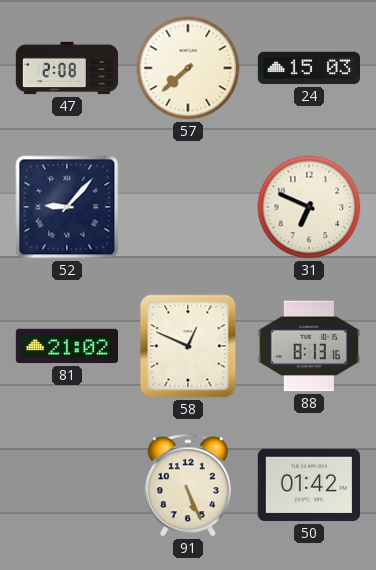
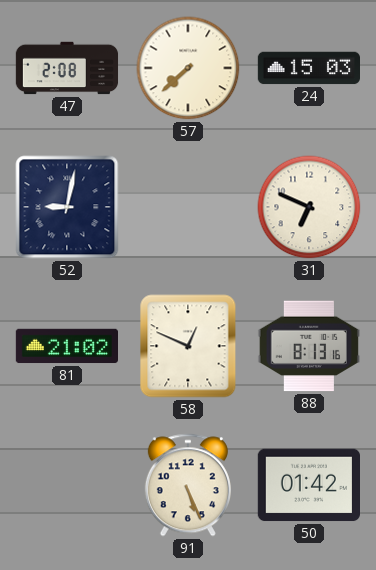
52: 9:07 -> 9:02
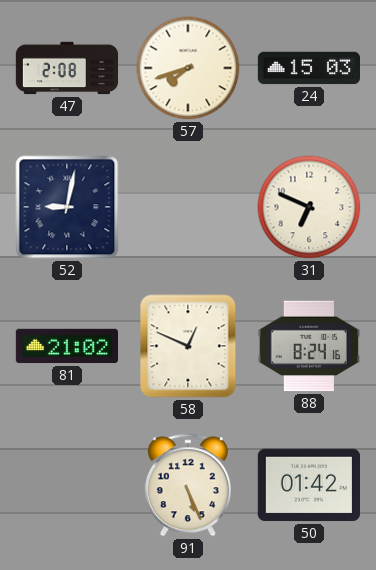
57: 7:38 -> 7:42
88: 8:13 -> 8:24
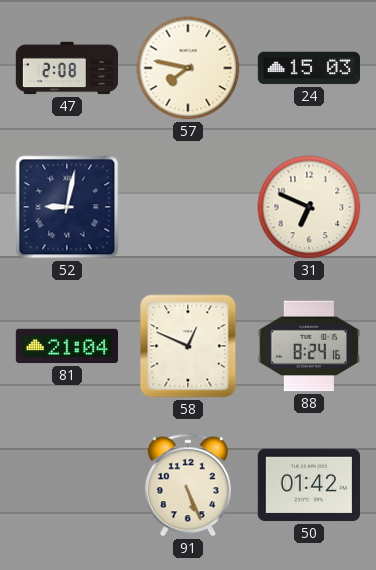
57: 7:42 -> 7:47
81: 21:02 -> 21:04
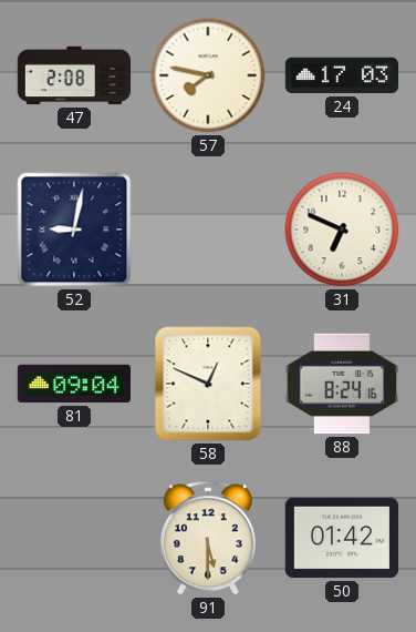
24: 15:03 -> 17:03
81: 21:04 -> 09:04
91: 5:26 -> 5:30
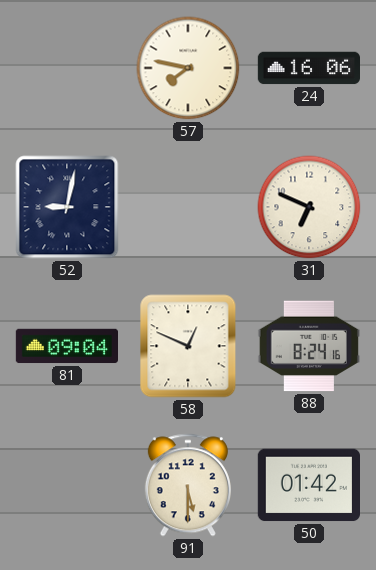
47: 2:08 -> none
24: 17:03 -> 16:06
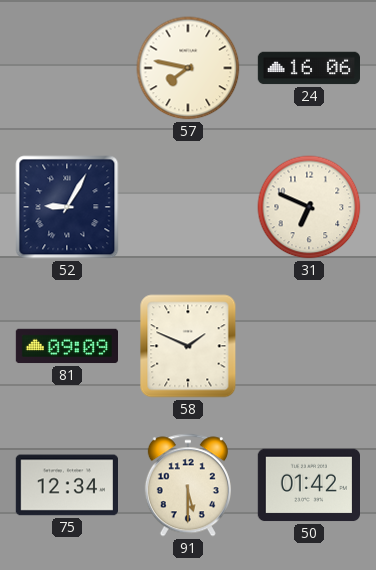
52: 9:02 -> 9:05
81: 09:04 -> 09:09
58: 12:49 -> 1:49
88: 8:24 -> none
75: none -> 12:34
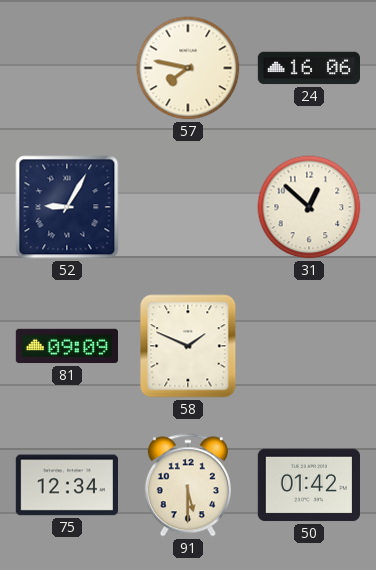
31: 6:49 -> 12:52
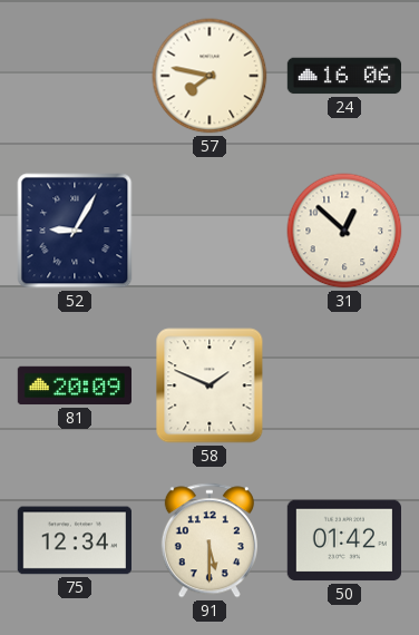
81: 09:09 -> 20:09
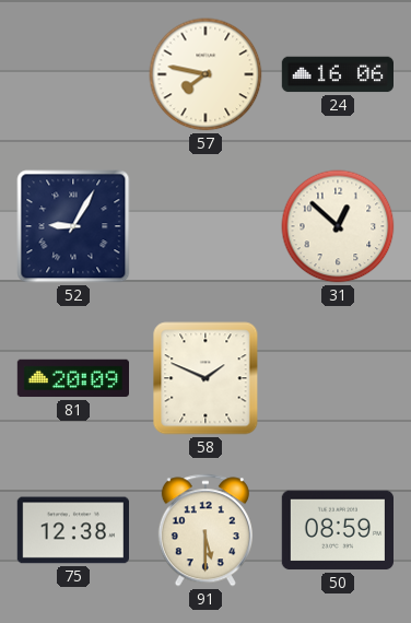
75: 12:34 -> 12:38
50: 01:42 -> 08:59
